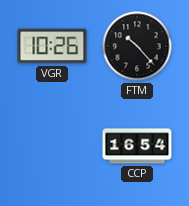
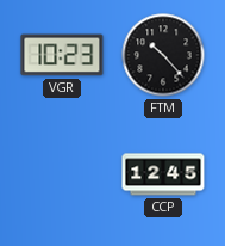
VGR: 10:26 -> 10:23
CCP: 16:54 -> 12:45
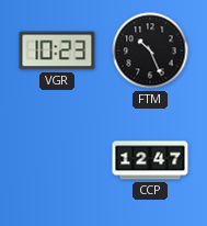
FTM: 10:23 -> 10:26
CCP: 12:45 -> 12:47
